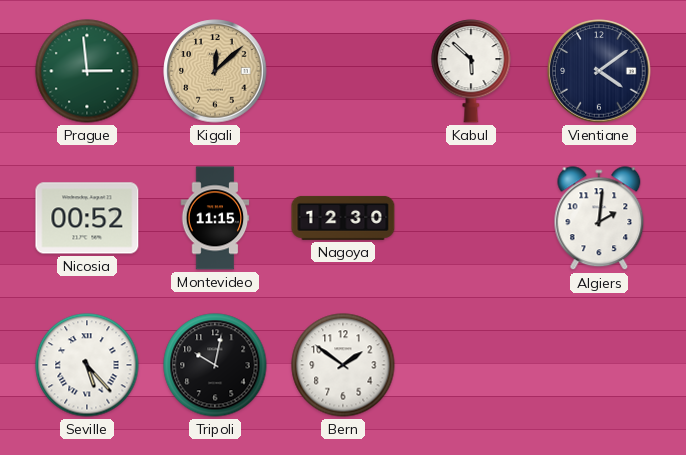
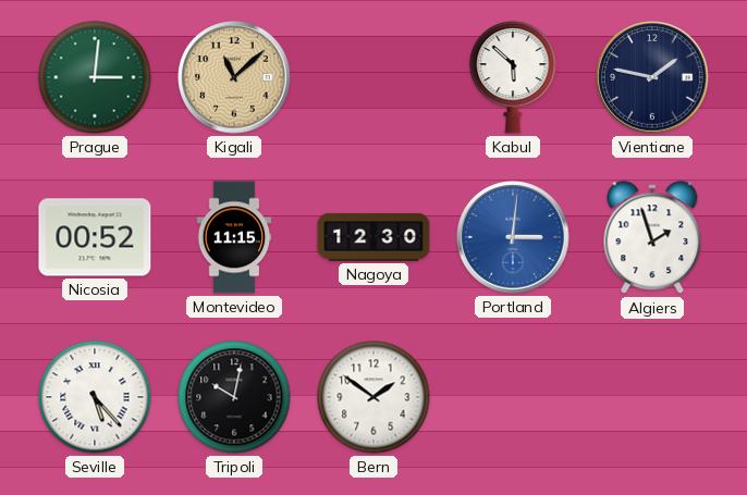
Prague: 2:59 -> 3:01
Kigali: 12:08 -> 11:08
Vientiane: 4:09 -> 1:47
Portland: none -> 3:01
Algiers: 2:01 -> 1:57
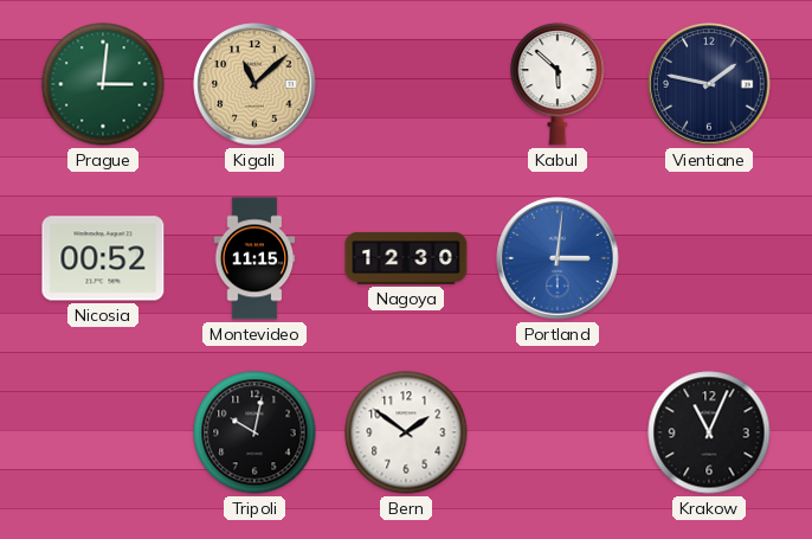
Algiers: 1:57 -> none
Seville: 5:23 -> none
Krakow: none -> 11:04
